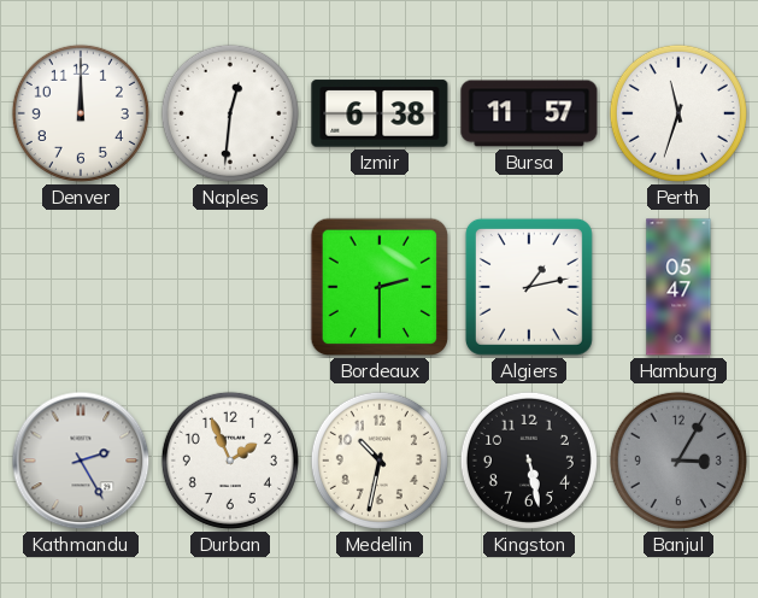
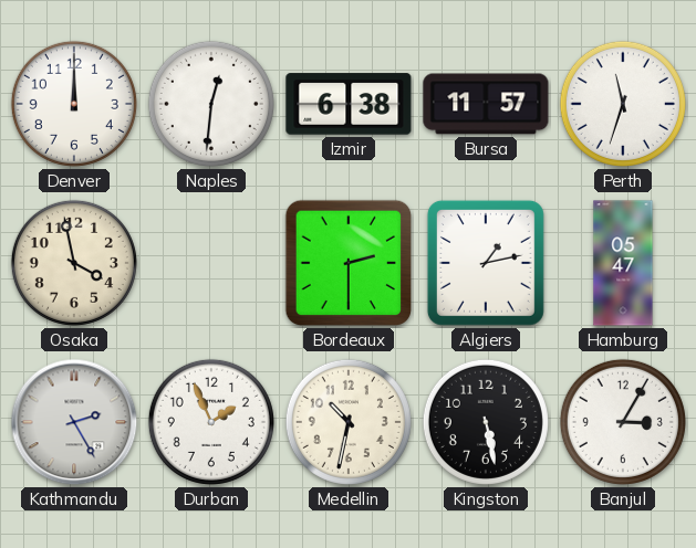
Osaka: none -> 3:58
Banjul dial: grey -> white
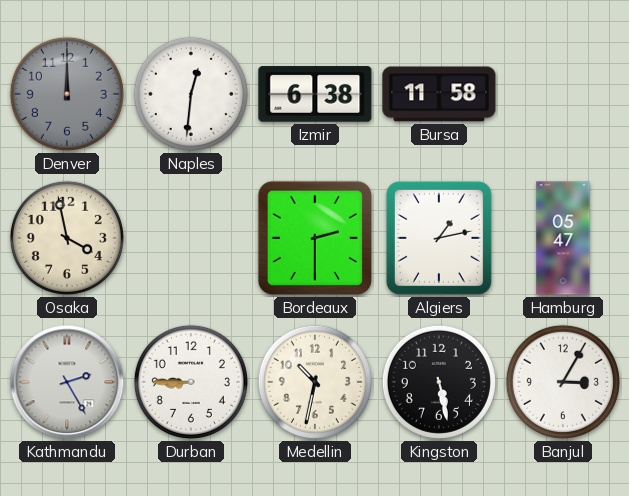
Denver dial: white -> grey
Bursa: 11:57 -> 11:58
Perth: 11:33 -> none
Durban: 1:56 -> 8:45
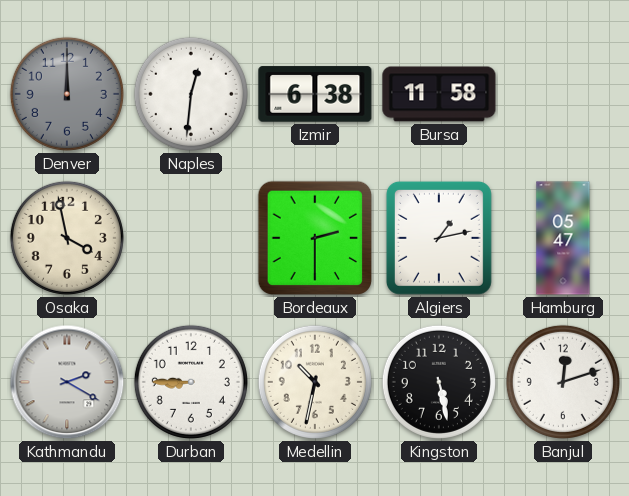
Kathmandu: 2:25 -> 2:20
Banjul: 3:05 -> 12:12
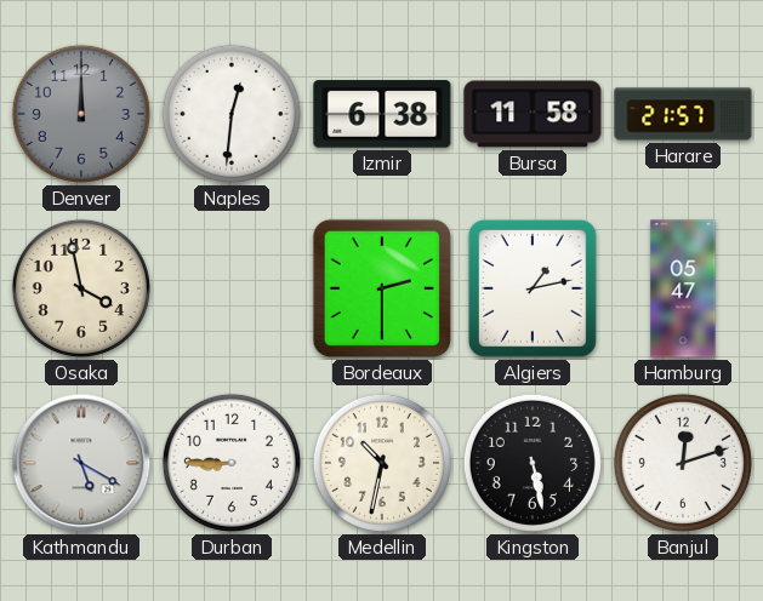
Harare: none -> 21:57
Kathmandu: 2:20 -> 5:20
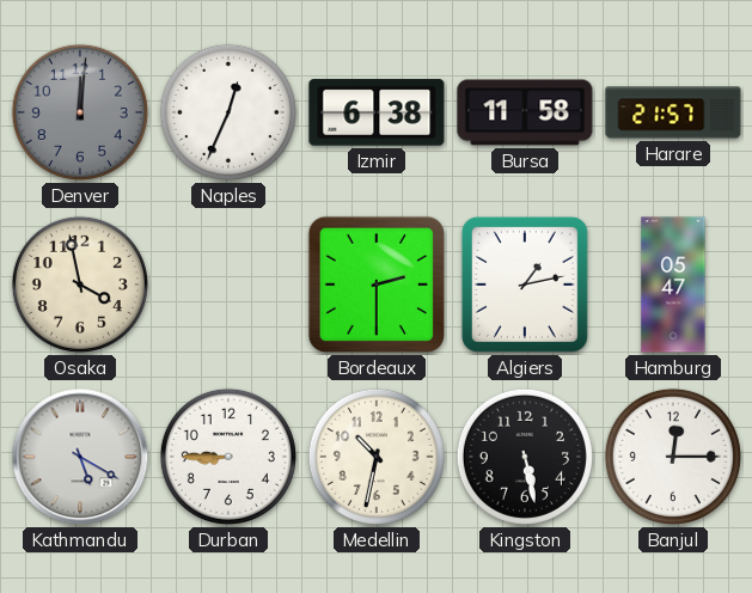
Denver: 12:00 -> 12:01
Naples: 12:31 -> 12:34
Banjul: 12:12 -> 12:15
